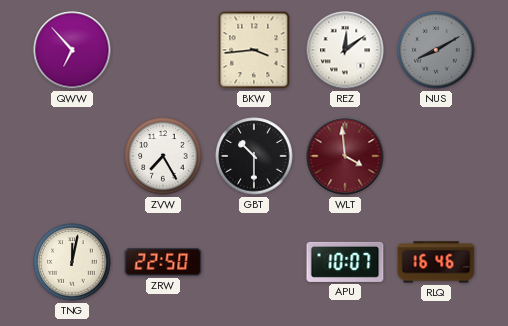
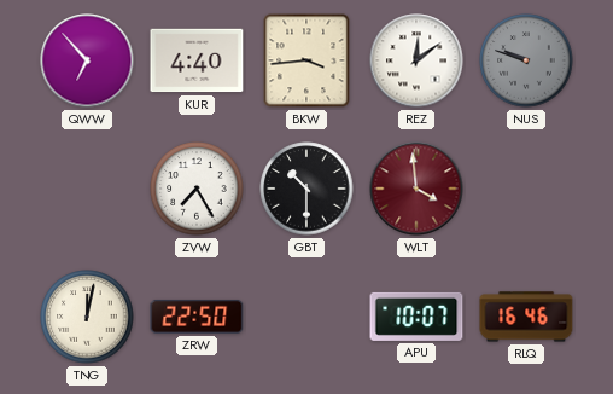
KUR: none -> 4:40
NUS: 8:10 -> 9:48
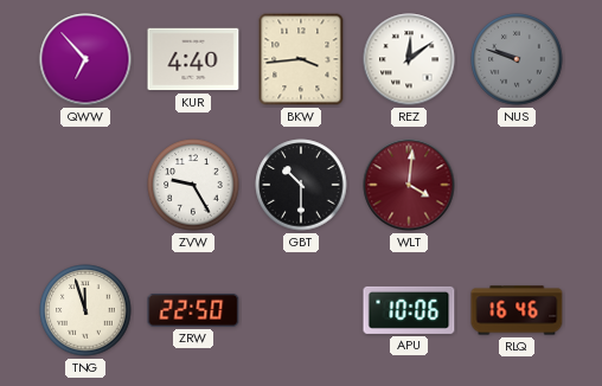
ZVW: 7:25 -> 9:25
WLT: 3:59 -> 4:01
TNG: 12:02 -> 11:57
APU: 10:07 -> 10:06
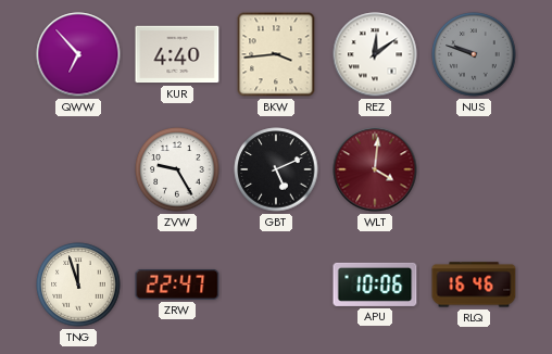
GBT: 10:30 -> 5:11
ZRW: 22:50 -> 22:47
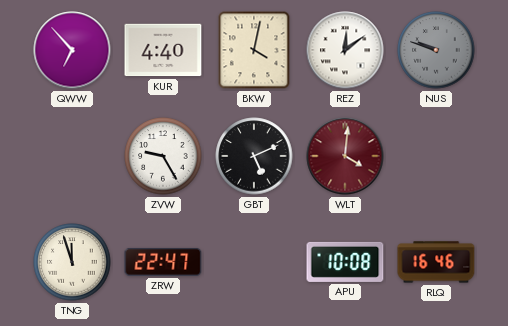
BKW: 3:44 -> 4:02
APU: 10:06 -> 10:08
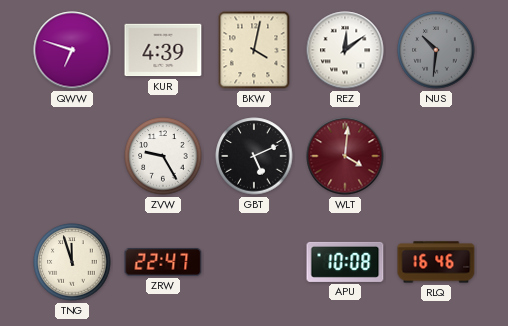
QWW: 6:53 -> 6:48
KUR: 4:40 -> 4:39
NUS: 9:48 -> 10:31
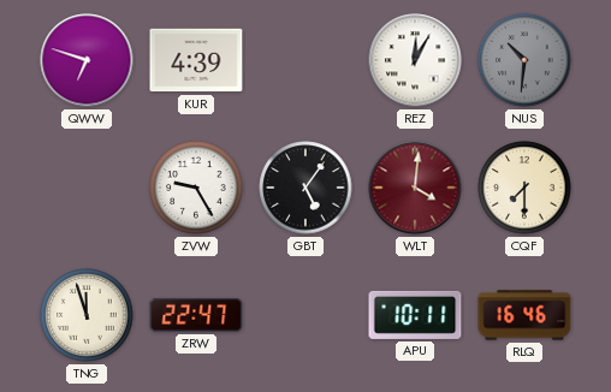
BKW: 4:02 -> none
REZ: 12:09 -> 12:05
GBT: 5:11 -> 5:06
CQF: none -> 7:30
APU: 10:08 -> 10:11
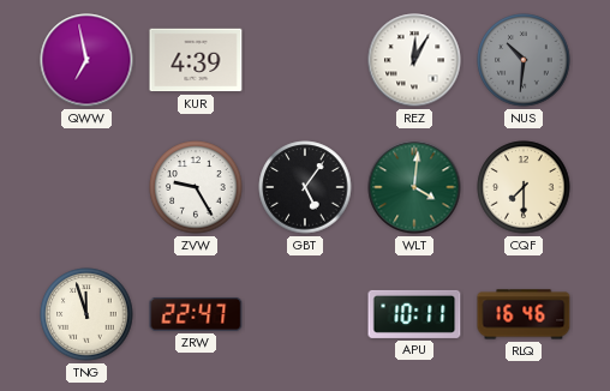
QWW: 6:48 -> 6:58
WLT dial: burgundy -> green
